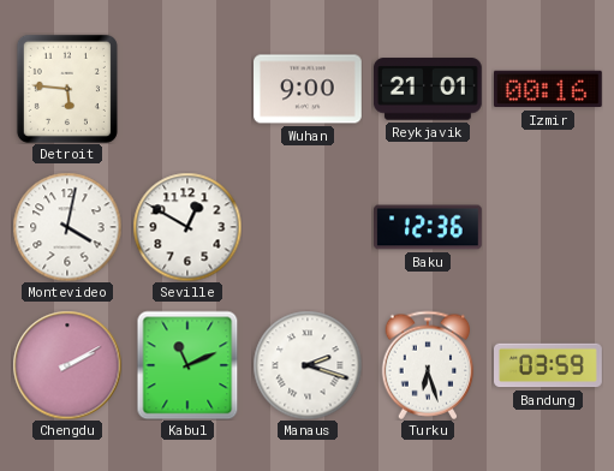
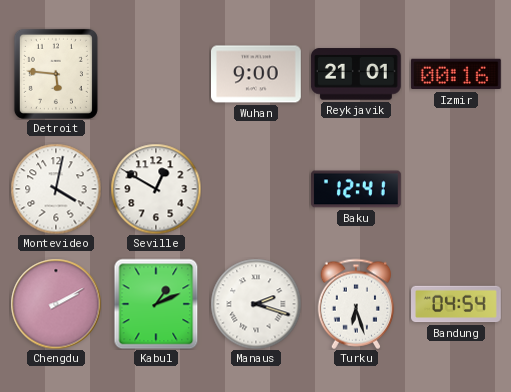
Baku: 12:36 -> 12:41
Kabul: 11:11 -> 1:11
Bandung: 03:59 -> 04:54
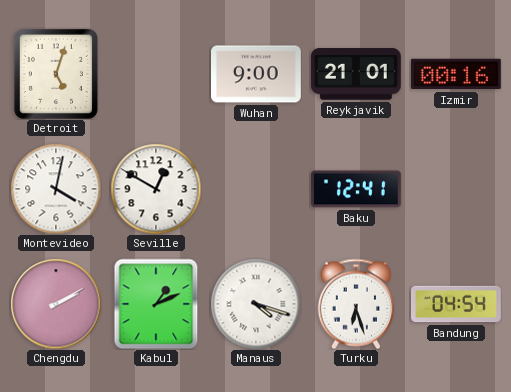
Detroit: 5:46 -> 5:03
Manaus: 2:18 -> 4:18
